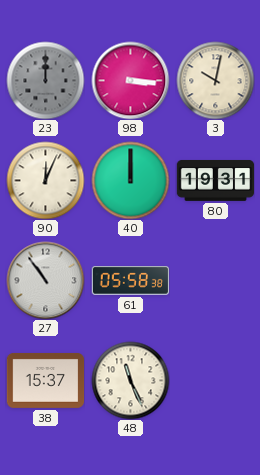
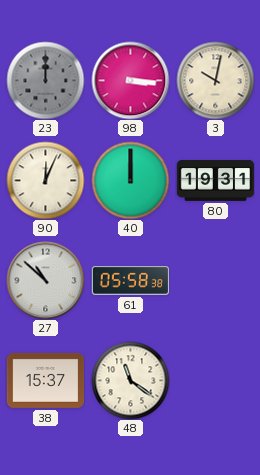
27: 10:54 -> 10:52
48: 11:26 -> 11:21
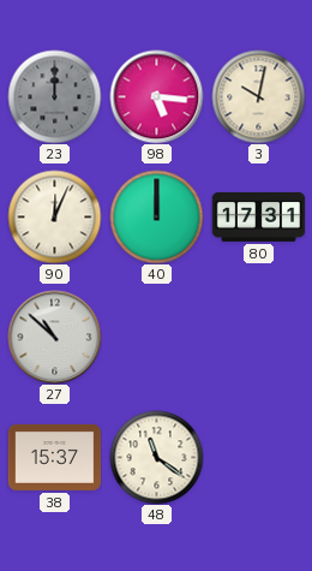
98: 3:16 -> 5:16
80: 19:31 -> 17:31
61: 05:58 -> none
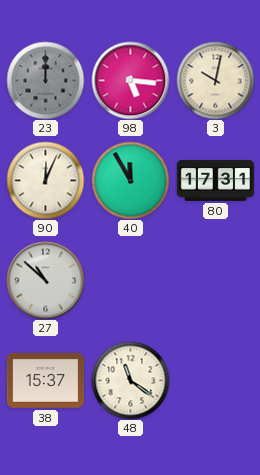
40: 12:00 -> 11:55
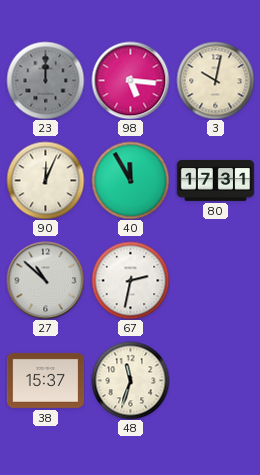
67: none -> 2:32
48: 11:21 -> 11:33
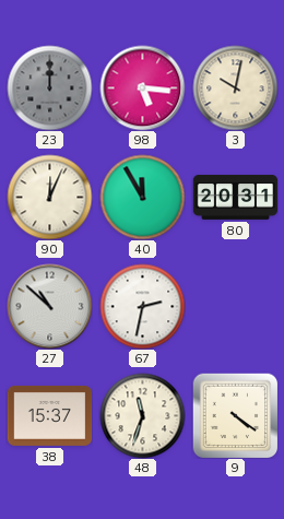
80: 17:31 -> 20:31
9: none -> 4:21
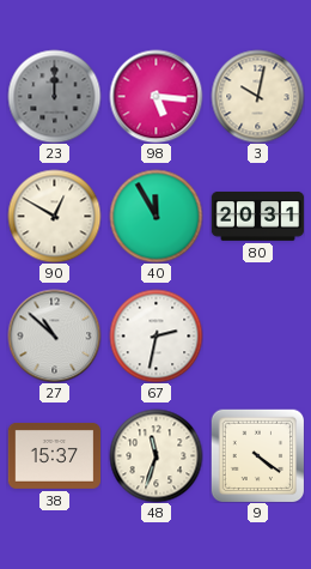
90: 12:04 -> 12:50
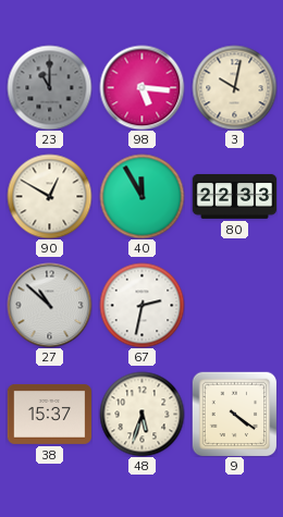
23: 12:00 -> 11:00
80: 20:31 -> 22:33
48: 11:33 -> 5:33
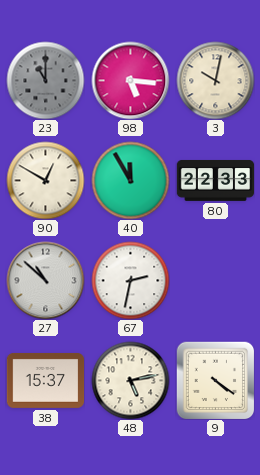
48: 5:33 -> 5:13
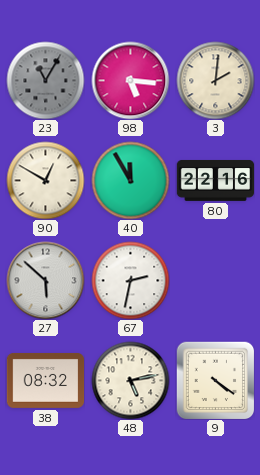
23: 11:00 -> 11:05
3: 10:02 -> 2:01
80: 22:33 -> 22:16
27: 10:52 -> 5:52
38: 15:37 -> 08:32
